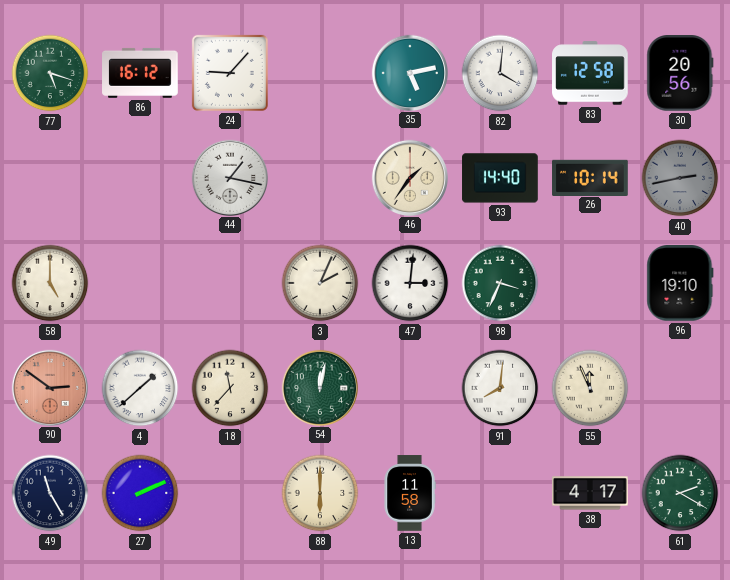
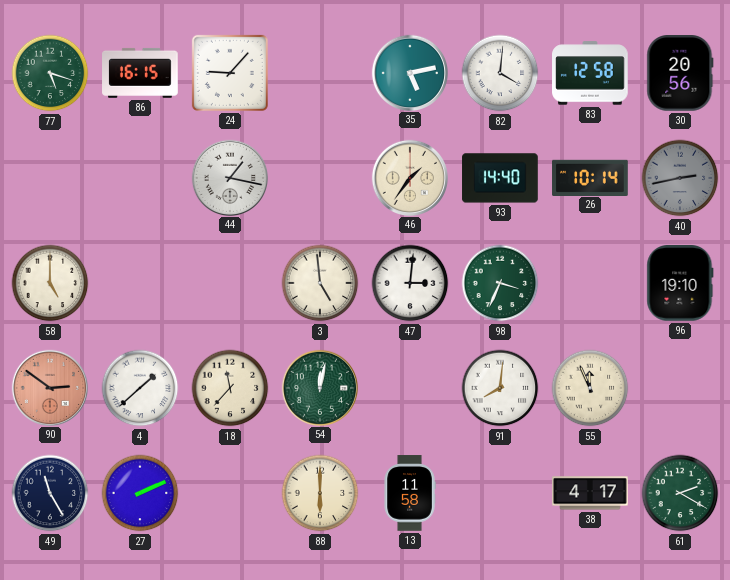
86: 16:12 -> 16:15
3: 2:04 -> 4:59
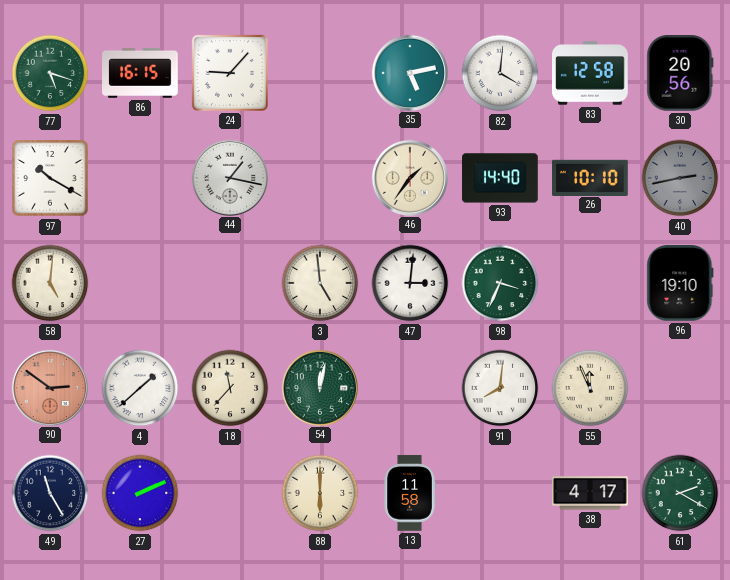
97: none -> 10:20
26: 10:14 -> 10:10
58: 5:00 -> 5:01
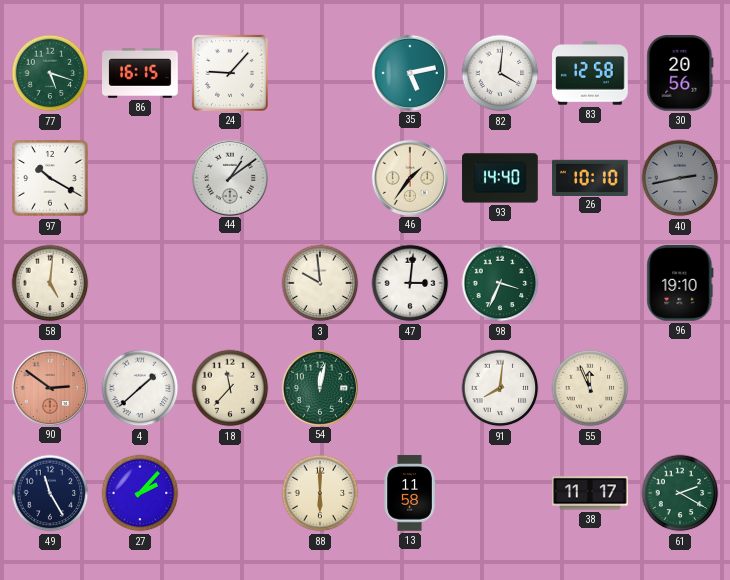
44: 1:17 -> 1:09
3: 4:59 -> 9:59
27: 2:11 -> 2:07
38: 4:17 -> 11:17
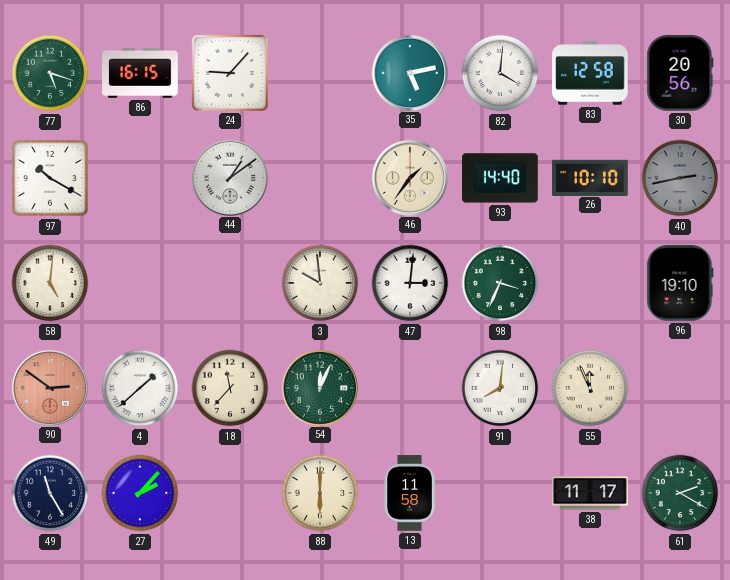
54: 12:02 -> 12:04
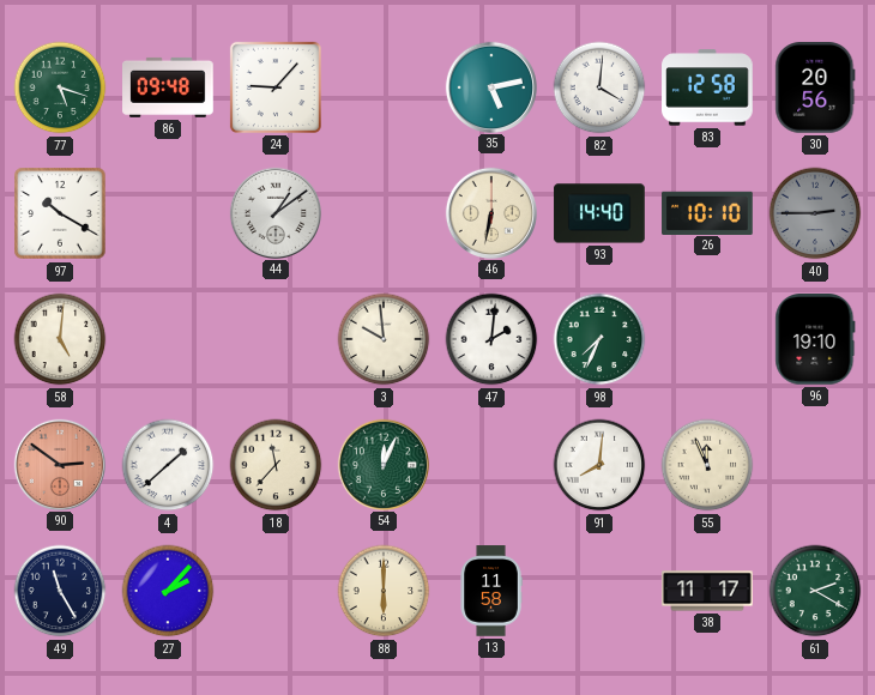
86: 16:15 -> 09:48
46: 1:36 -> 6:32
40: 2:43 -> 2:45
47: 3:01 -> 2:01
98: 3:34 -> 7:34
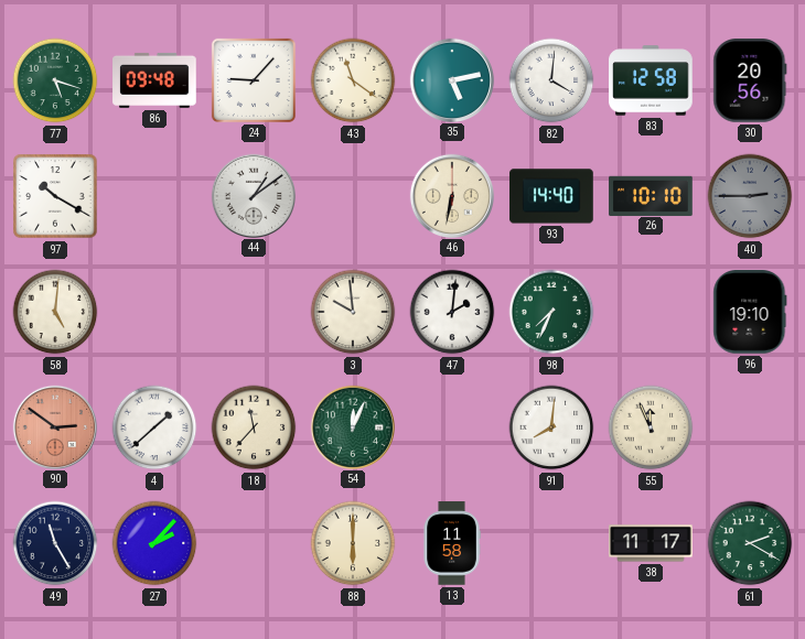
43: none -> 11:21
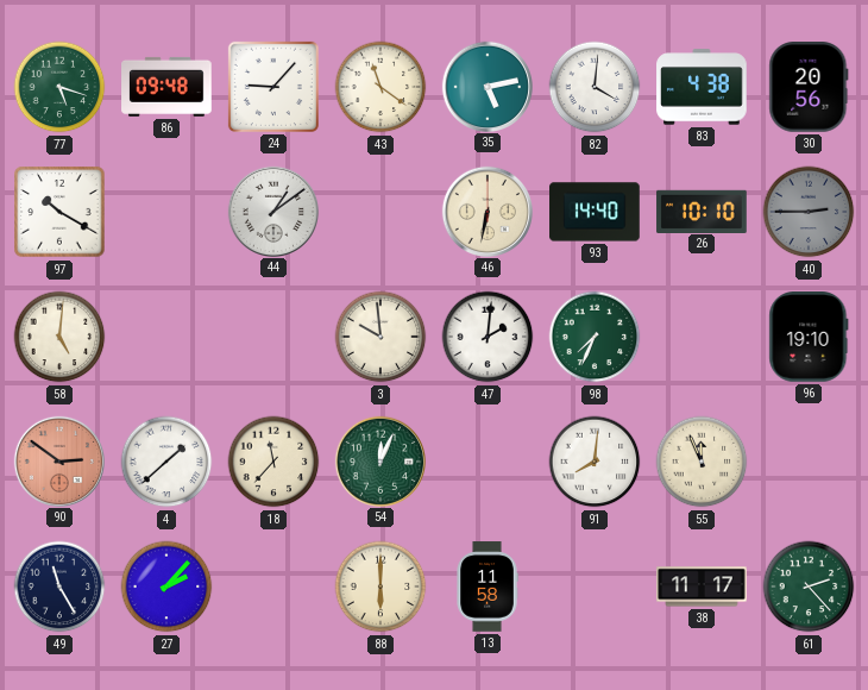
83: 12:58 -> 4:38
61: 2:20 -> 2:23
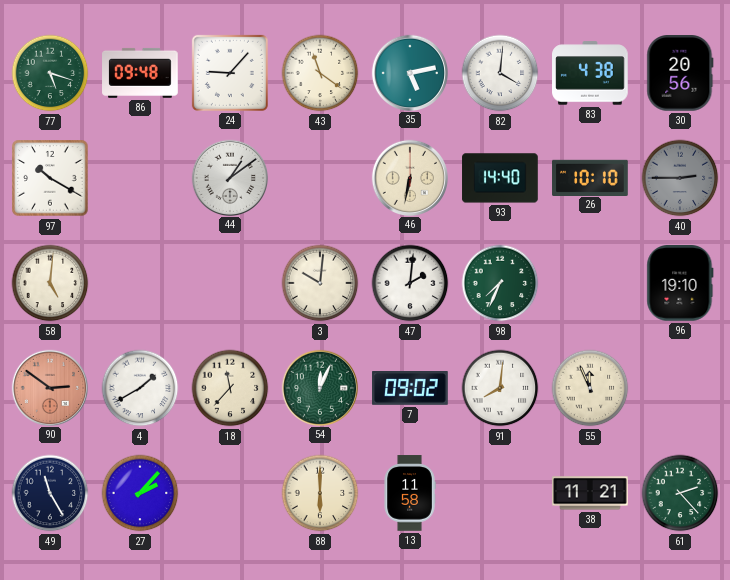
3: 9:59 -> 10:01
4: 1:38 -> 1:40
7: none -> 09:02
38: 11:17 -> 11:21
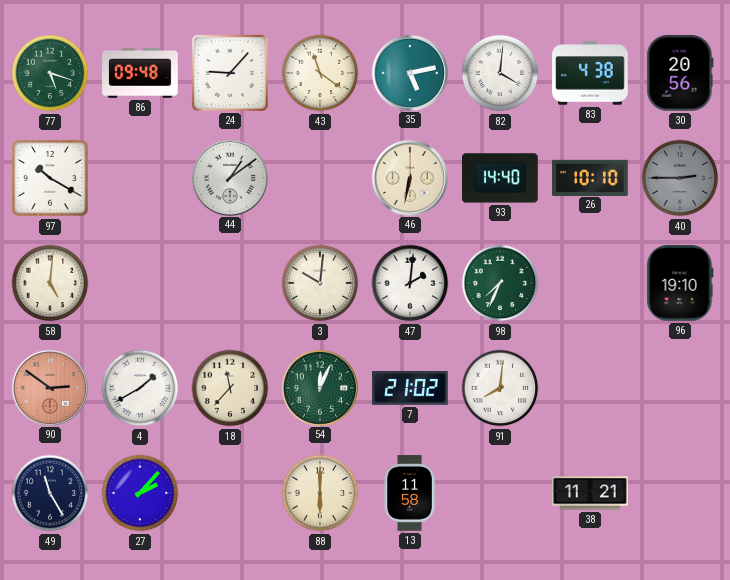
7: 09:02 -> 21:02
55: 11:56 -> none
61: 2:23 -> none
